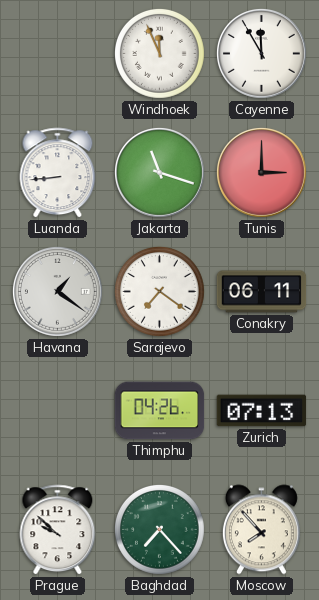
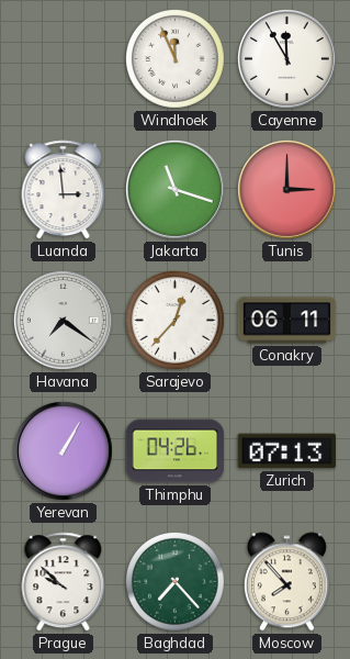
Luanda: 8:44 -> 2:59
Havana: 1:21 -> 7:21
Sarajevo: 7:21 -> 12:37
Yerevan: none -> 1:05
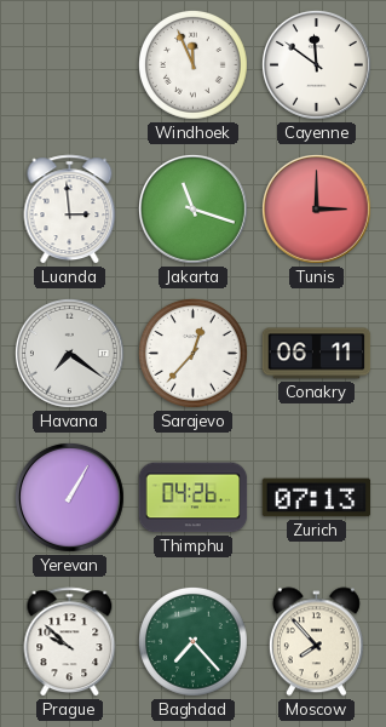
Cayenne: 11:55 -> 11:51
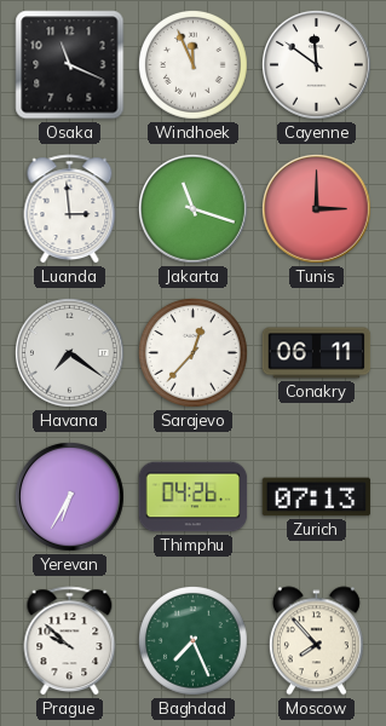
Osaka: none -> 11:19
Yerevan: 1:05 -> 6:35
Baghdad: 7:23 -> 7:26
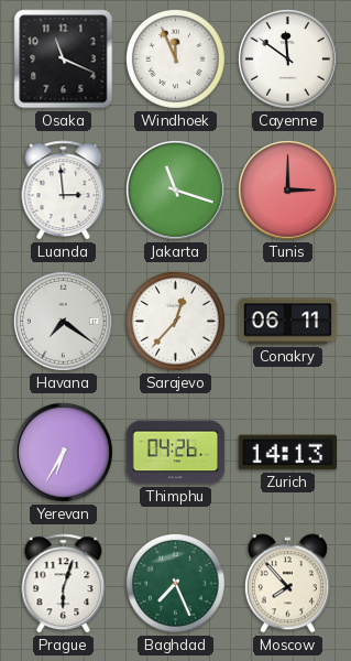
Zurich: 07:13 -> 14:13
Prague: 9:52 -> 6:03
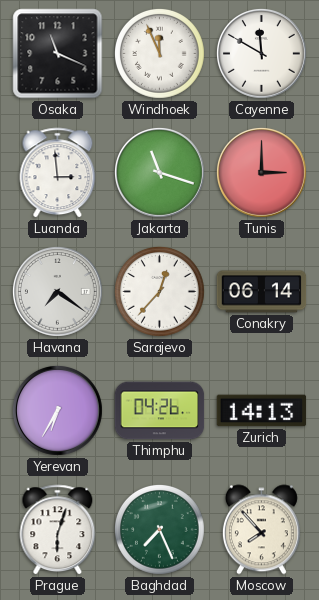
Cayenne: 11:51 -> 11:50
Conakry: 06:11 -> 06:14
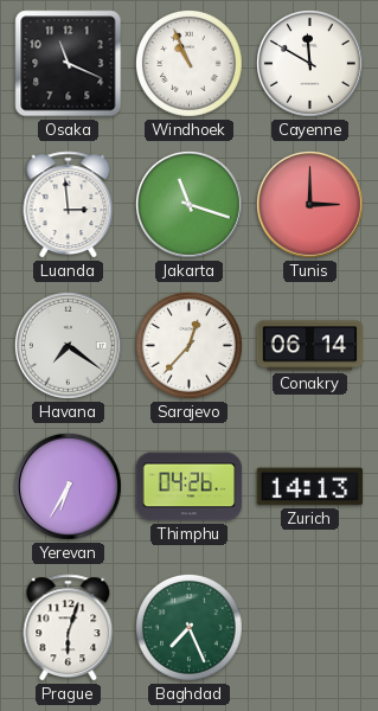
Windhoek: 11:56 -> 10:56
Moscow: 7:53 -> none
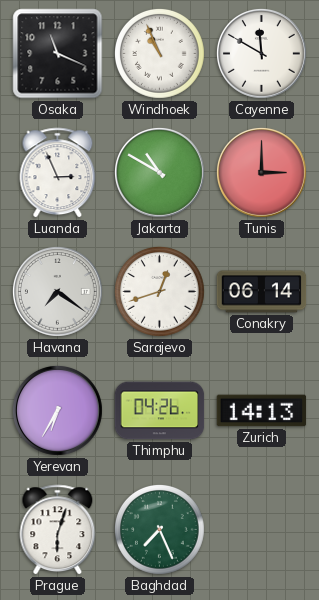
Luanda: 2:59 -> 2:56
Jakarta: 11:18 -> 10:50
Sarajevo: 12:37 -> 12:42
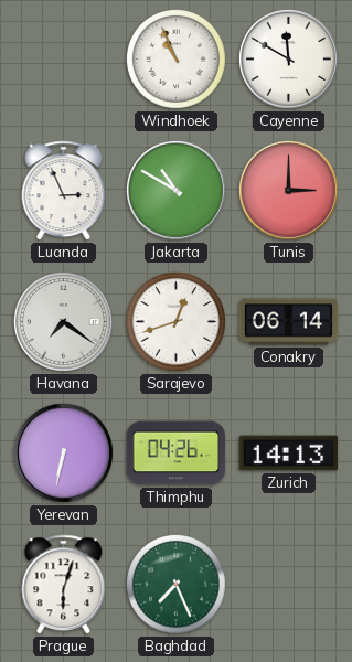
Osaka: 11:19 -> none
Yerevan: 6:35 -> 6:32
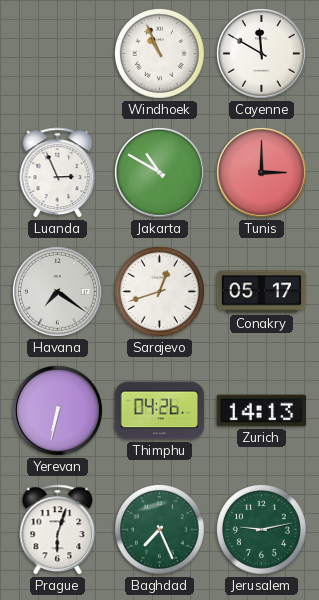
Conakry: 06:14 -> 05:17
Jerusalem: none -> 9:13
